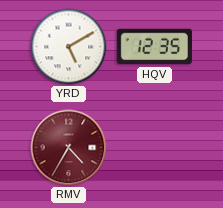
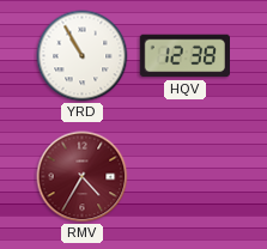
YRD: 5:10 -> 10:55
HQV: 12:35 -> 12:38
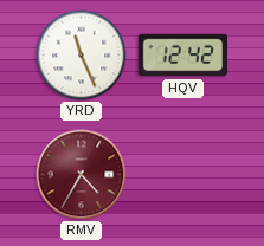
YRD: 10:55 -> 11:26
HQV: 12:38 -> 12:42
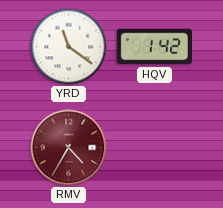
YRD: 11:26 -> 11:21
HQV: 12:42 -> 1:42
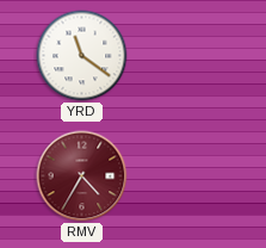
HQV: 1:42 -> none
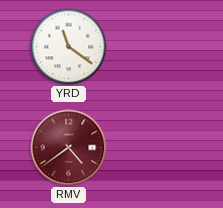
RMV: 4:35 -> 4:39
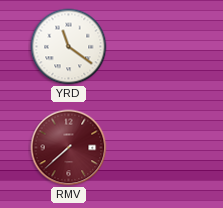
RMV: 4:39 -> 7:38
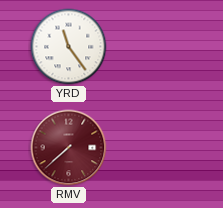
YRD: 11:21 -> 11:24
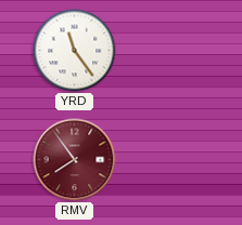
RMV: 7:38 -> 7:54
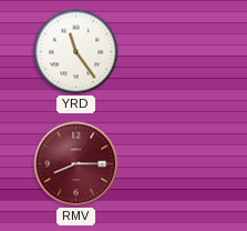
RMV: 7:54 -> 8:15
